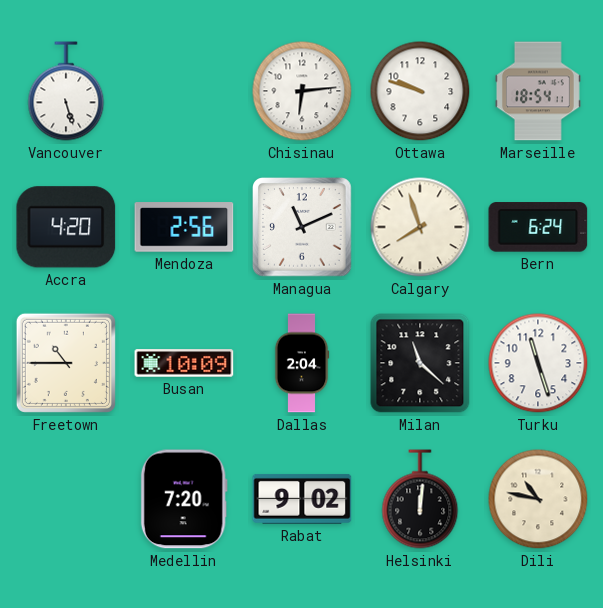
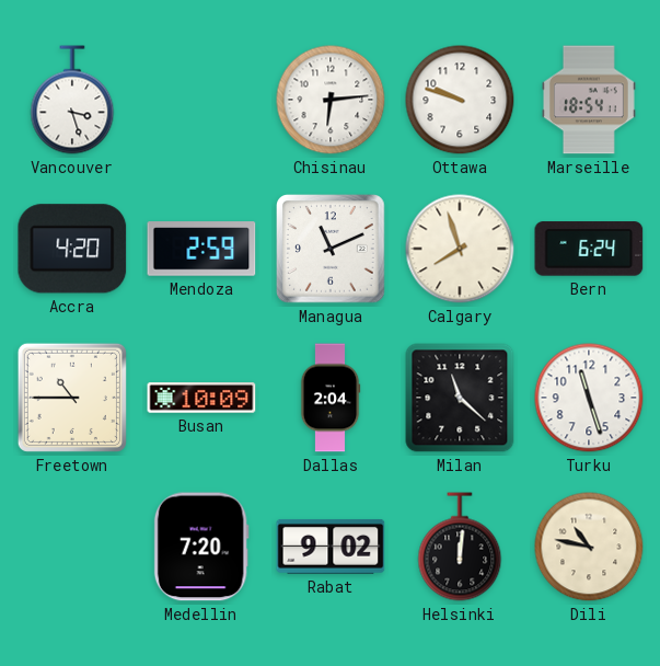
Vancouver: 5:27 -> 3:27
Mendoza: 2:56 -> 2:59
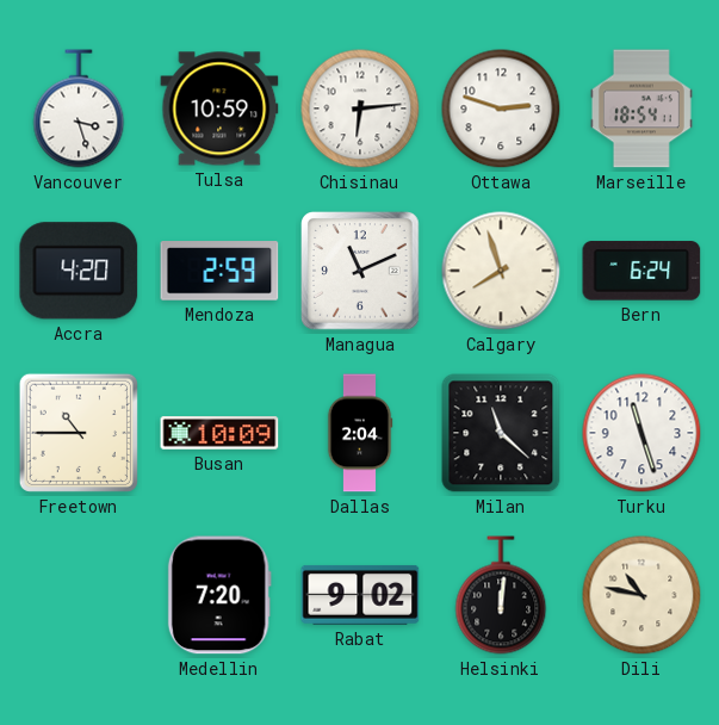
Tulsa: none -> 10:59
Ottawa: 9:48 -> 2:48
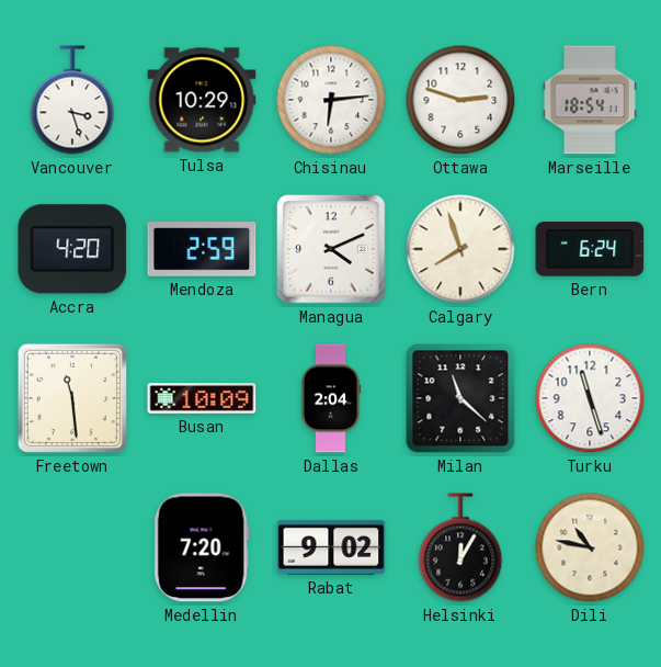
Tulsa: 10:59 -> 10:29
Managua: 11:11 -> 4:11
Freetown: 10:45 -> 11:29
Helsinki: 12:01 -> 12:05
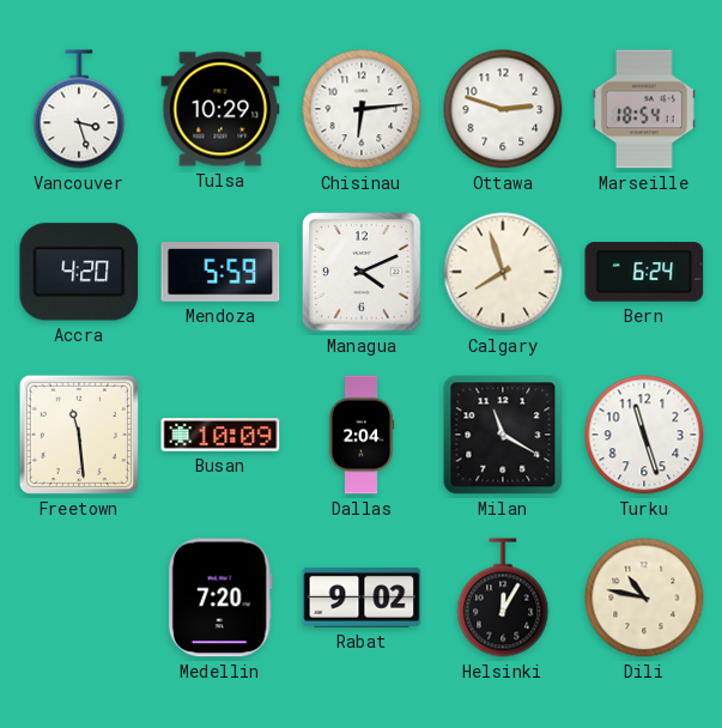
Mendoza: 2:59 -> 5:59
Milan: 11:22 -> 11:20
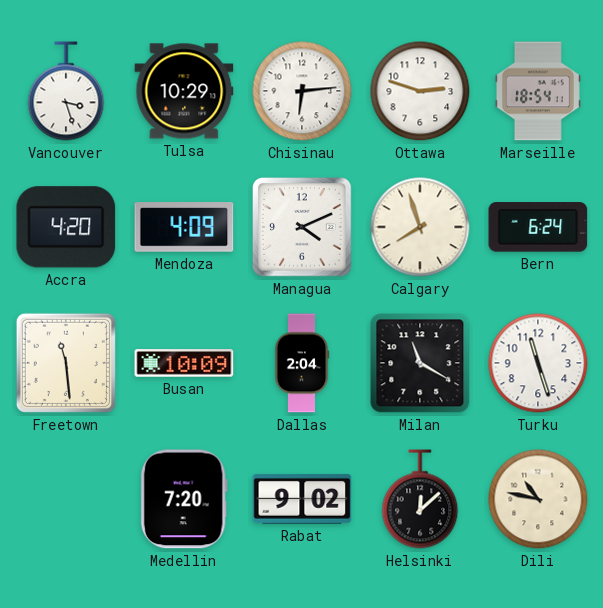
Mendoza: 5:59 -> 4:09
Helsinki: 12:05 -> 12:08
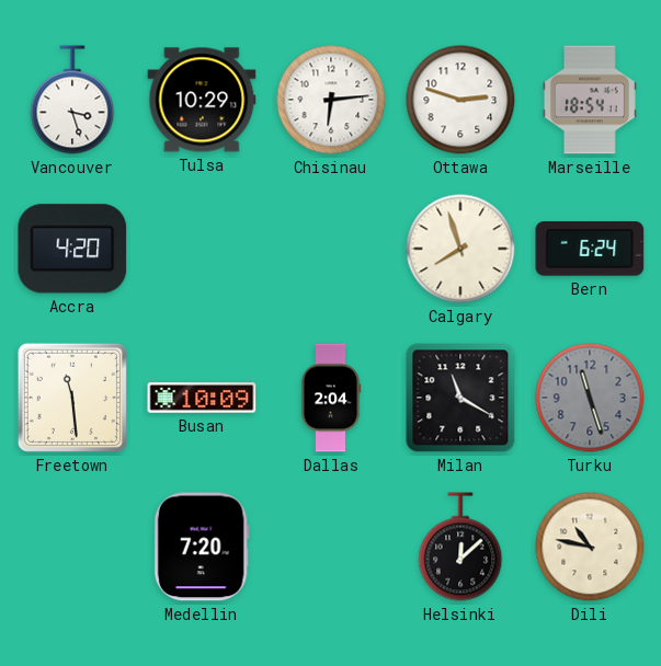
Mendoza: 4:09 -> none
Managua: 4:11 -> none
Turku dial: white -> grey
Rabat: 9:02 -> none
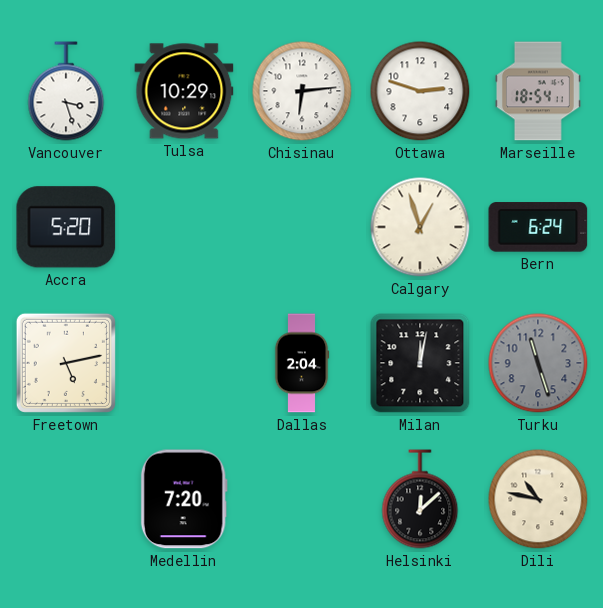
Accra: 4:20 -> 5:20
Calgary: 7:57 -> 12:57
Freetown: 11:29 -> 5:13
Busan: 10:09 -> none
Milan: 11:20 -> 12:02
